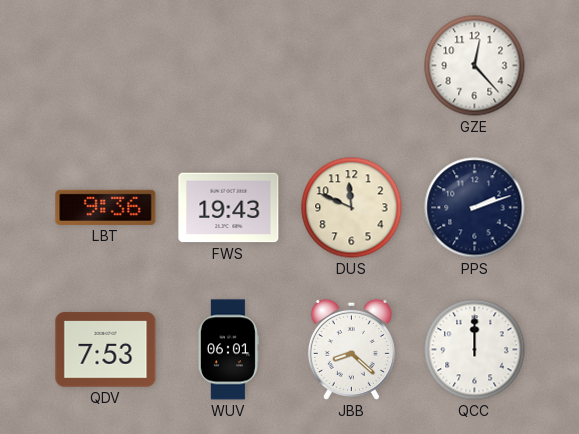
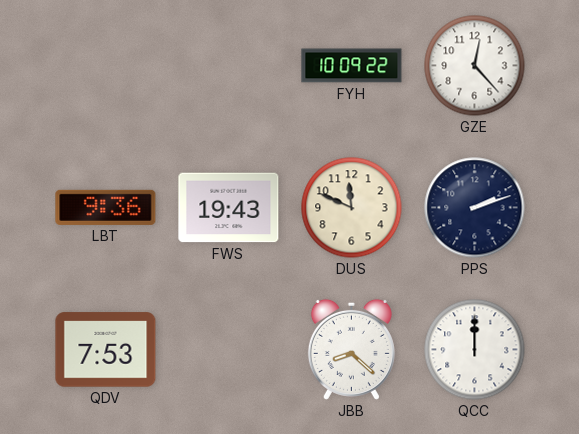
FYH: none -> 10:09
WUV: 06:01 -> none
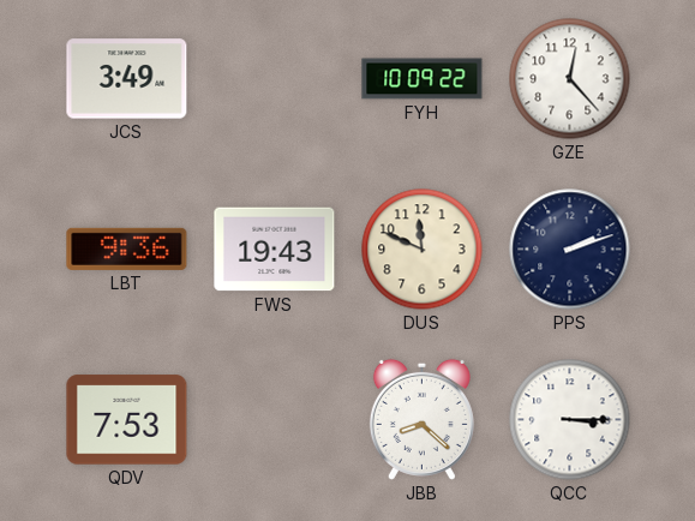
JCS: none -> 3:49
QCC: 12:00 -> 3:15
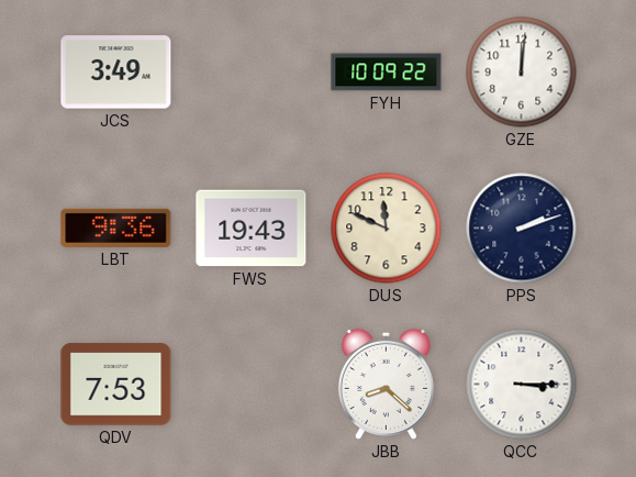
GZE: 12:23 -> 12:01
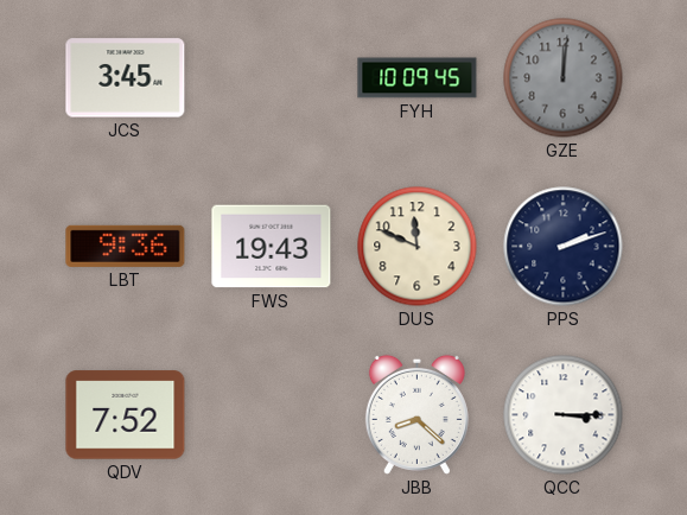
JCS: 3:49 -> 3:45
FYH: 10:09:22 -> 10:09:45
GZE dial: white -> grey
QDV: 7:53 -> 7:52
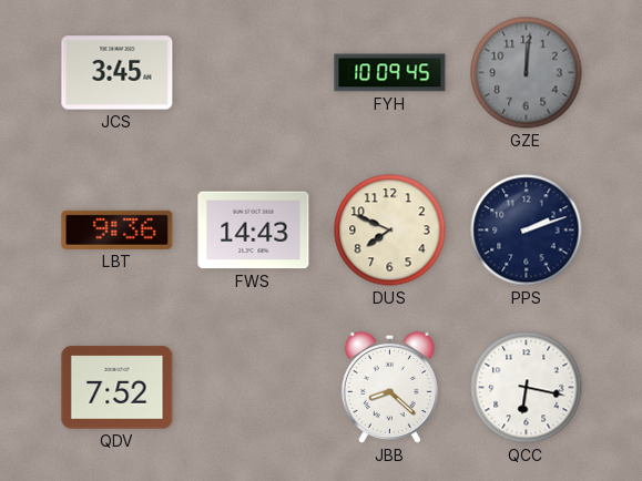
FWS: 19:43 -> 14:43
DUS: 11:49 -> 7:49
QCC: 3:15 -> 6:17
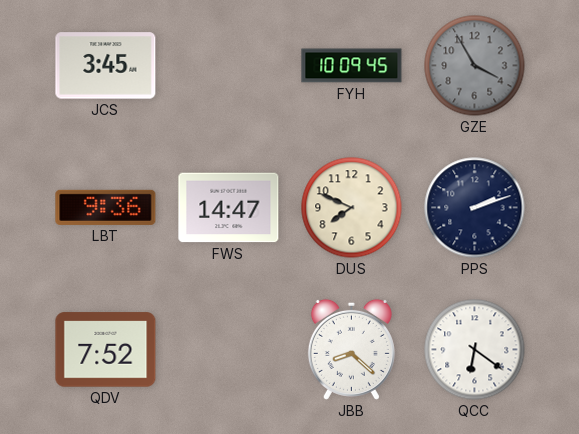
GZE: 12:01 -> 3:55
FWS: 14:43 -> 14:47
QCC: 6:17 -> 6:21
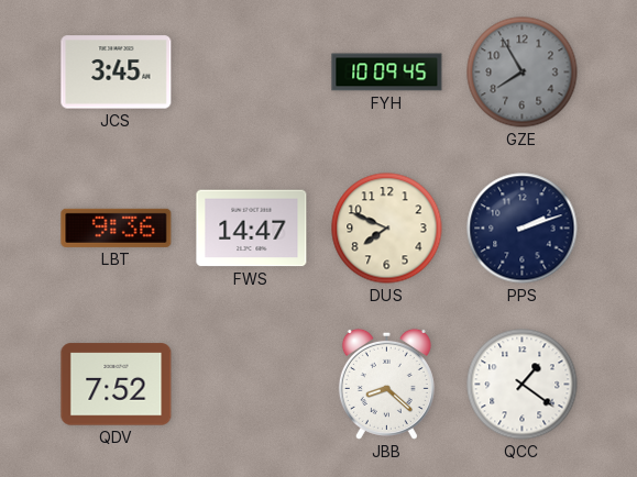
GZE: 3:55 -> 7:55
QCC: 6:21 -> 1:21
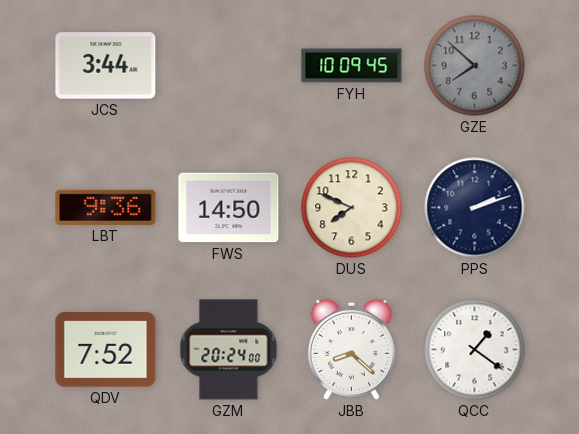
JCS: 3:45 -> 3:44
GZE: 7:55 -> 7:52
FWS: 14:47 -> 14:50
GZM: none -> 20:24
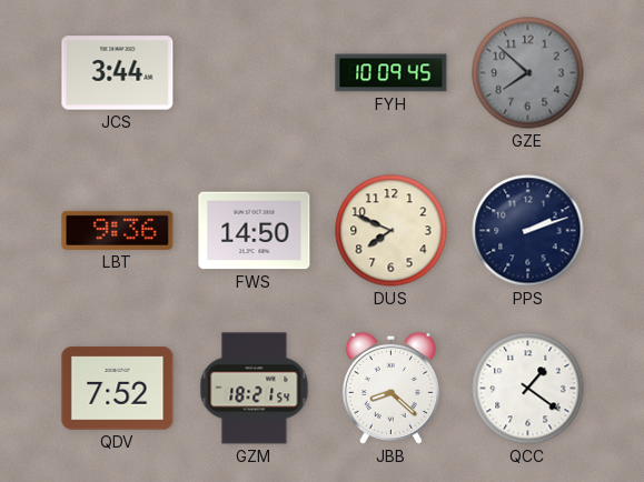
GZM: 20:24 -> 18:21
